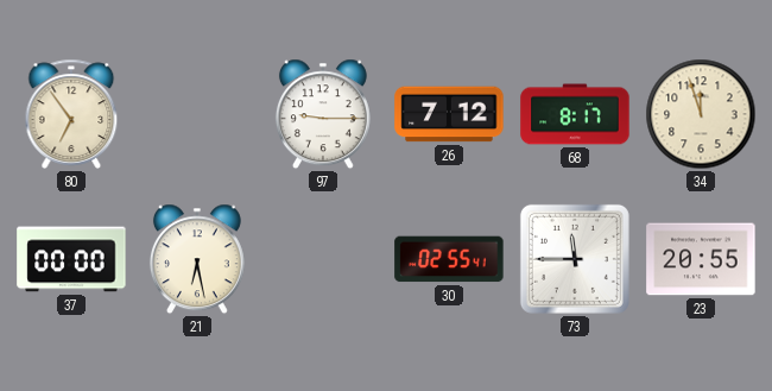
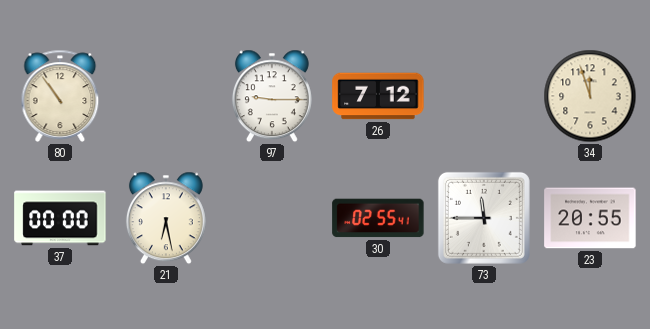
80: 6:54 -> 10:54
68: 8:17 -> none
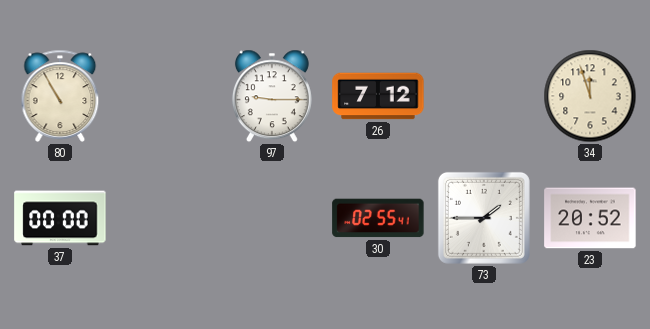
80: 10:54 -> 10:55
21: 6:28 -> none
73: 11:45 -> 1:45
23: 20:55 -> 20:52
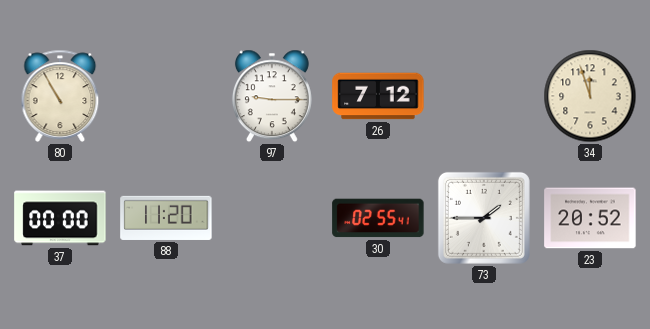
88: none -> 11:20
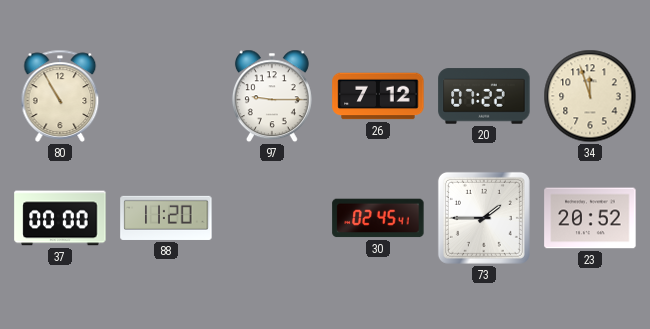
20: none -> 07:22
30: 02:55 -> 02:45
